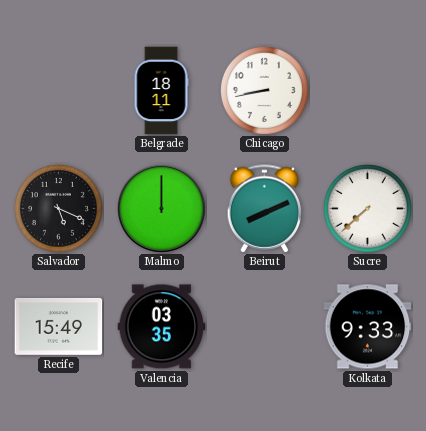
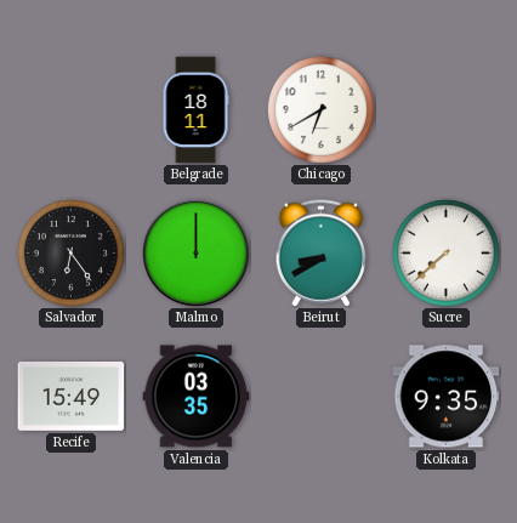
Chicago: 8:43 -> 6:40
Salvador: 5:19 -> 6:24
Beirut: 8:11 -> 8:40
Kolkata: 9:33 -> 9:35
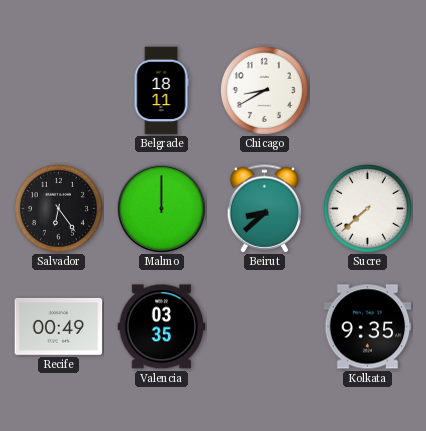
Chicago: 6:40 -> 8:40
Beirut: 8:40 -> 8:38
Recife: 15:49 -> 00:49
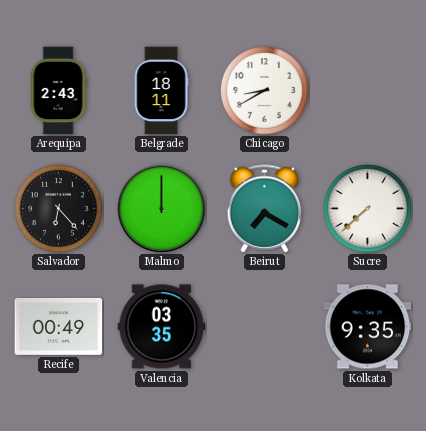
Arequipa: none -> 2:43
Salvador: 6:24 -> 6:23
Beirut: 8:38 -> 7:20
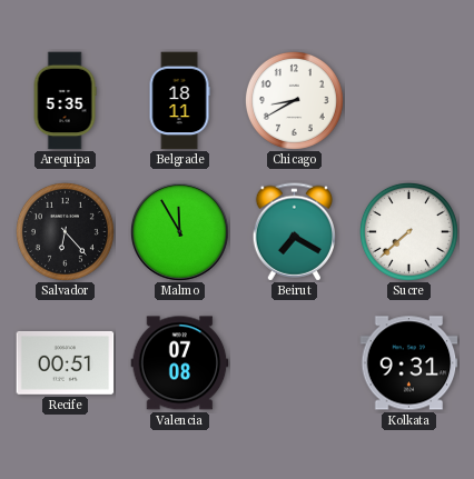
Arequipa: 2:43 -> 5:35
Malmo: 12:00 -> 11:55
Recife: 00:49 -> 00:51
Valencia: 03:35 -> 07:08
Kolkata: 9:35 -> 9:31
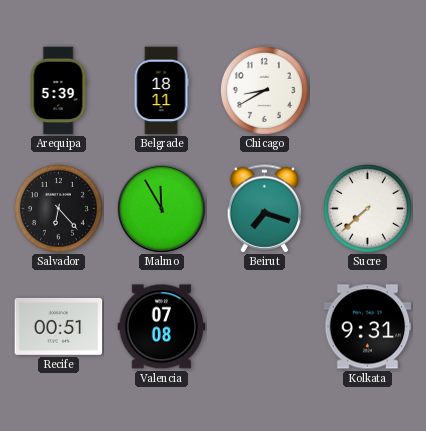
Arequipa: 5:35 -> 5:39
Beirut: 7:20 -> 7:18
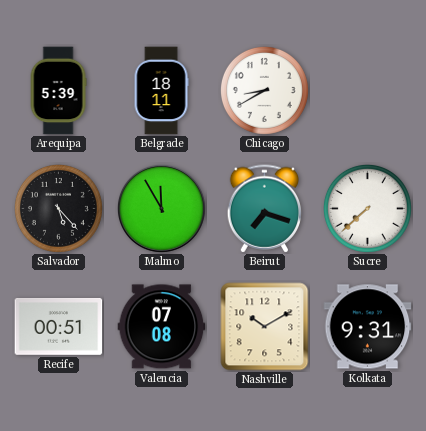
Salvador: 6:23 -> 5:23
Nashville: none -> 10:10
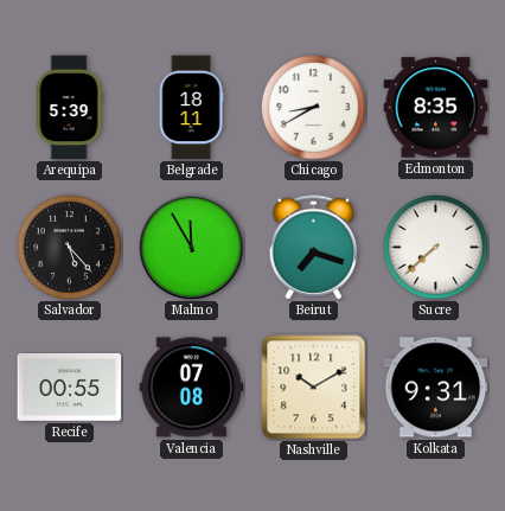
Edmonton: none -> 8:35
Recife: 00:51 -> 00:55
